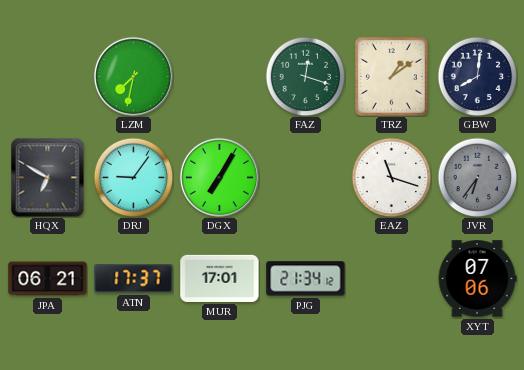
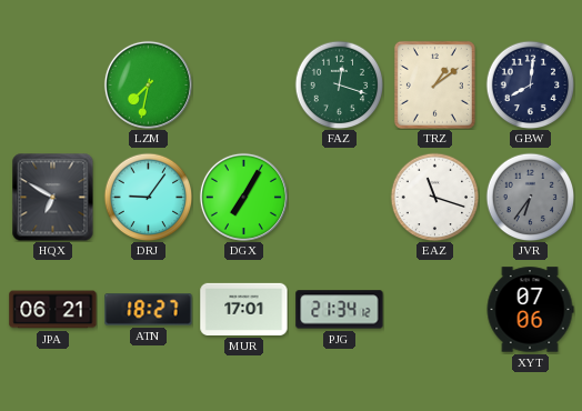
ATN: 17:37 -> 18:27
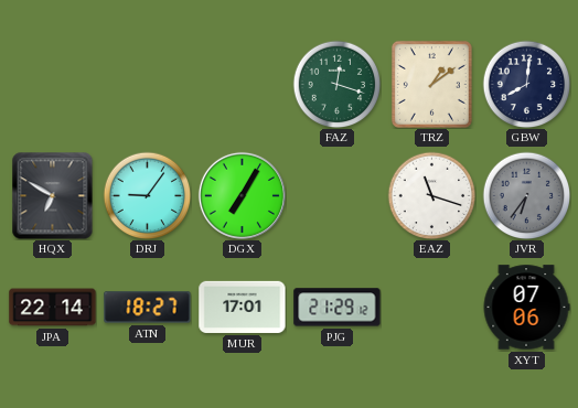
LZM: 7:32 -> none
JPA: 06:21 -> 22:14
PJG: 21:34 -> 21:29
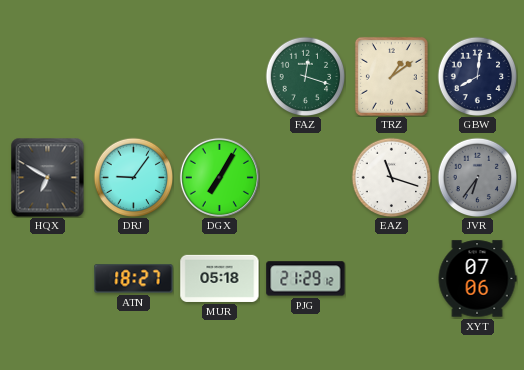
JPA: 22:14 -> none
MUR: 17:01 -> 05:18
